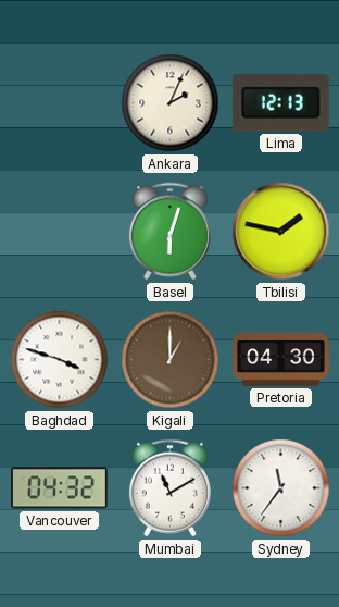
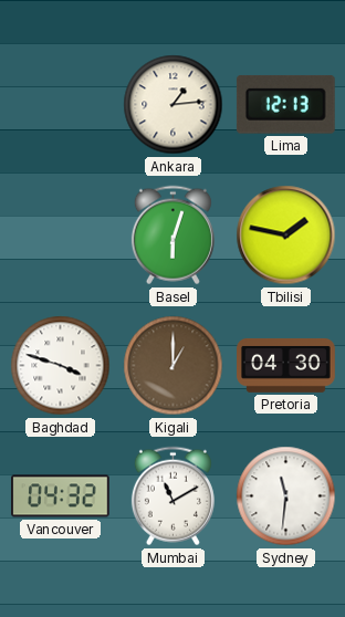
Ankara: 2:04 -> 1:14
Sydney: 11:36 -> 11:31
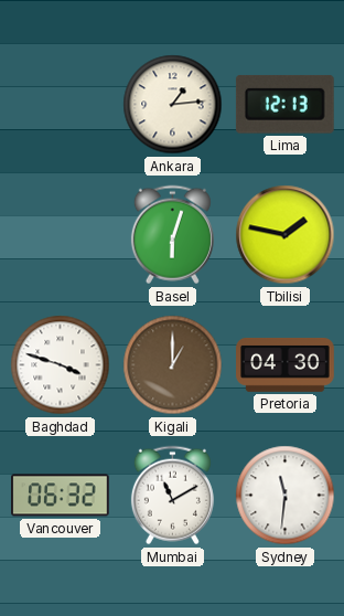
Vancouver: 04:32 -> 06:32
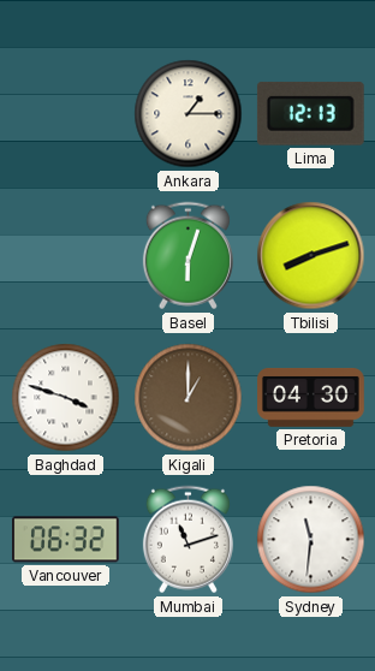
Ankara: 1:14 -> 1:15
Tbilisi: 1:47 -> 8:12
Mumbai: 11:10 -> 11:12
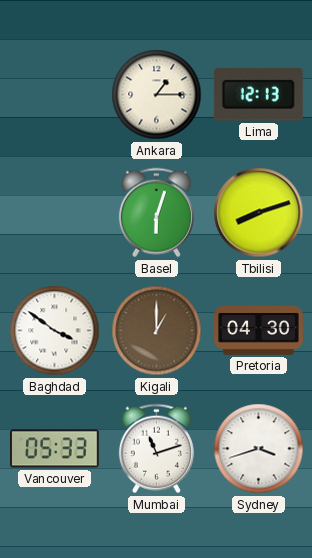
Baghdad: 3:48 -> 3:51
Vancouver: 06:32 -> 05:33
Sydney: 11:31 -> 3:42
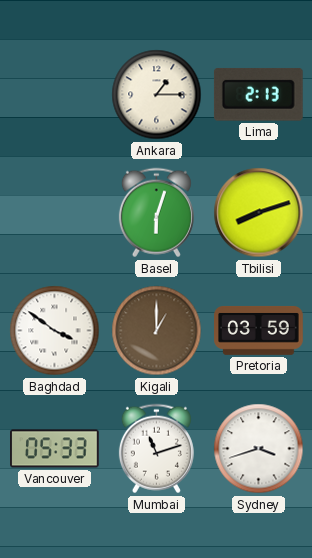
Lima: 12:13 -> 2:13
Pretoria: 04:30 -> 03:59
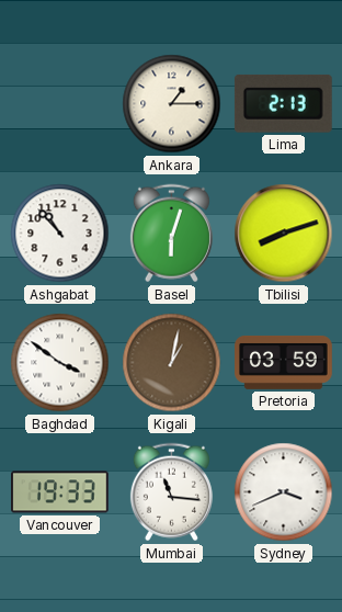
Ashgabat: none -> 10:53
Kigali: 1:00 -> 1:02
Vancouver: 05:33 -> 19:33
Mumbai: 11:12 -> 11:16
Sydney: 3:42 -> 3:41
